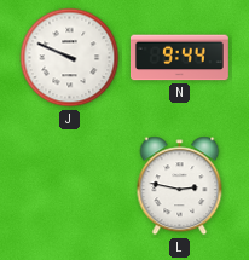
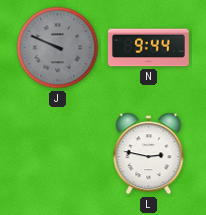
J dial: white -> grey
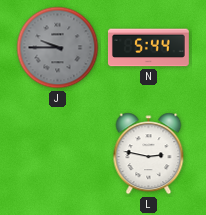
J: 9:49 -> 9:45
N: 9:44 -> 5:44
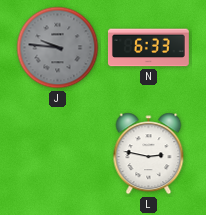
J: 9:45 -> 9:46
N: 5:44 -> 6:33
